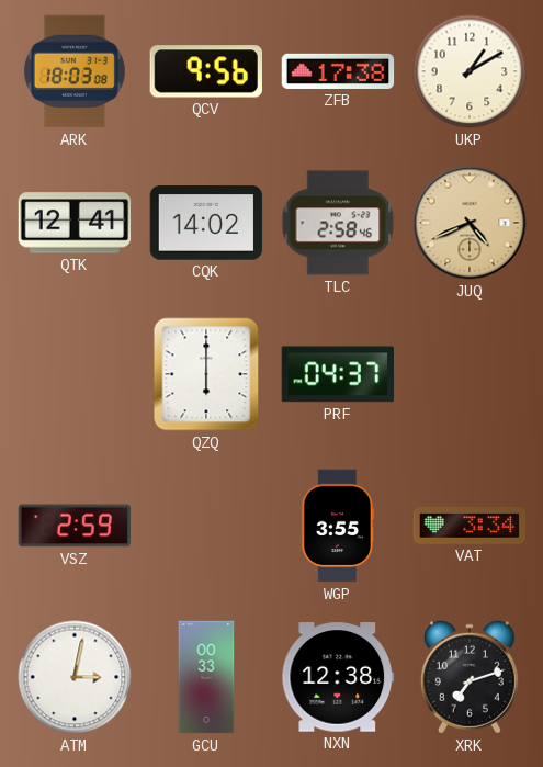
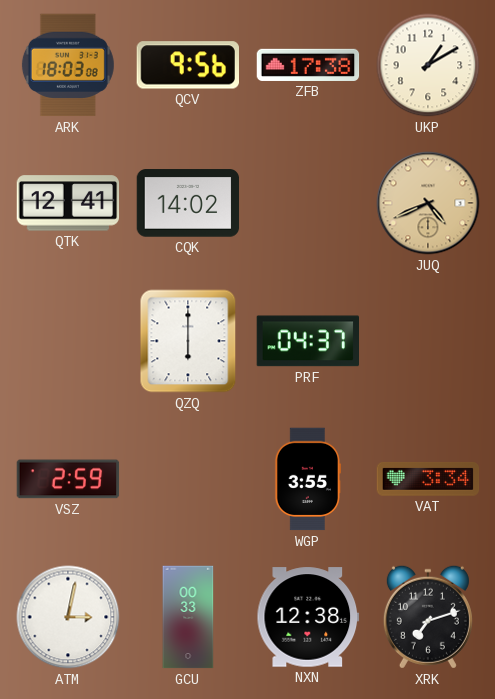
TLC: 2:58 -> none
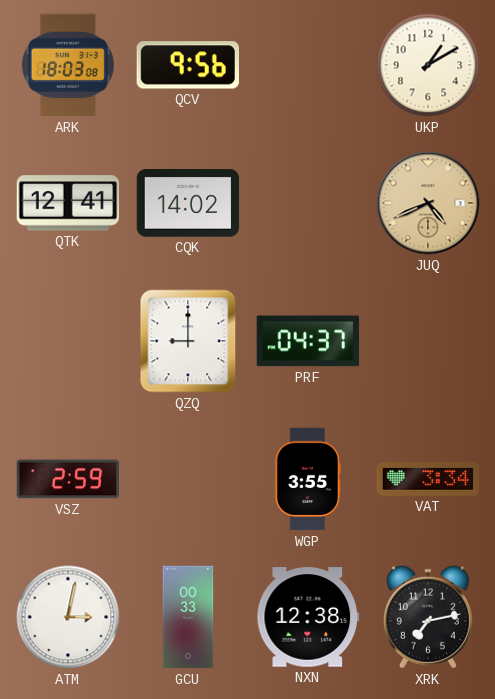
ZFB: 17:38 -> none
QZQ: 6:00 -> 9:00
XRK: 7:12 -> 7:13
